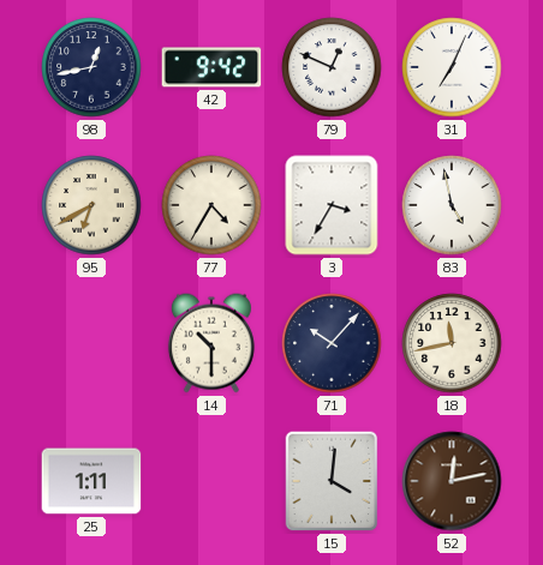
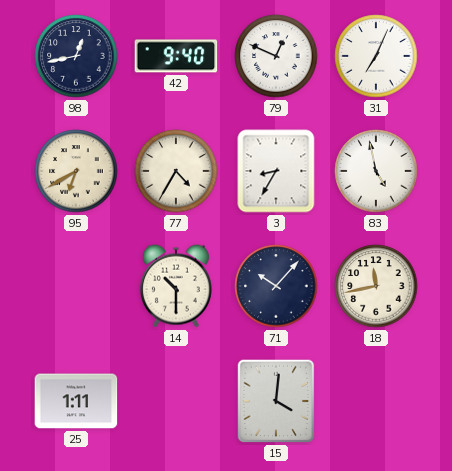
42: 9:42 -> 9:40
3: 3:35 -> 8:35
52: 12:13 -> none
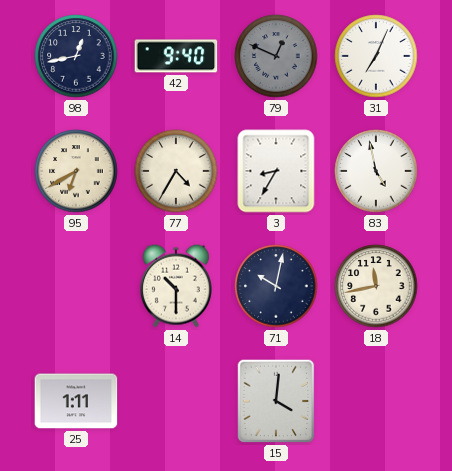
79 dial: white -> grey
71: 10:07 -> 10:02
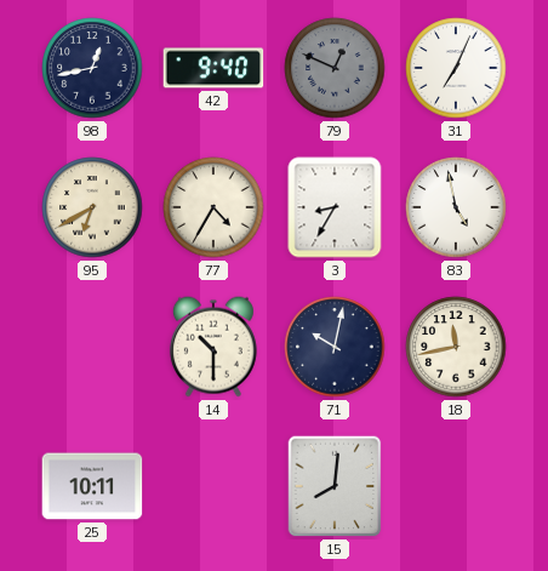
25: 1:11 -> 10:11
15: 4:01 -> 8:01
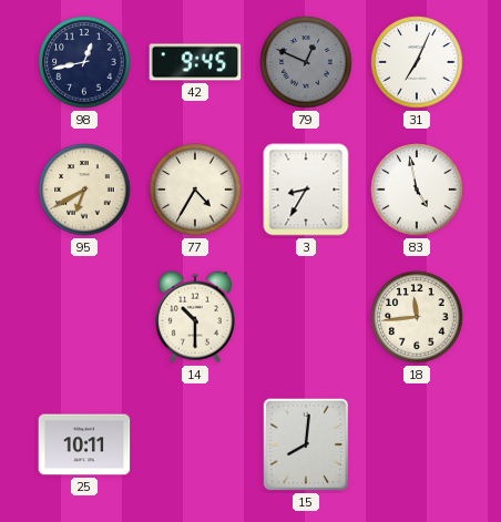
42: 9:40 -> 9:45
71: 10:02 -> none
18: 11:43 -> 11:44
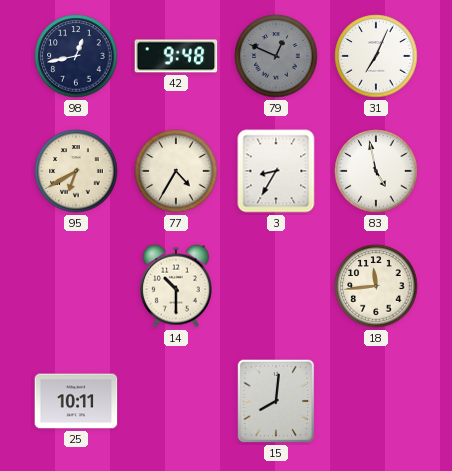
42: 9:45 -> 9:48
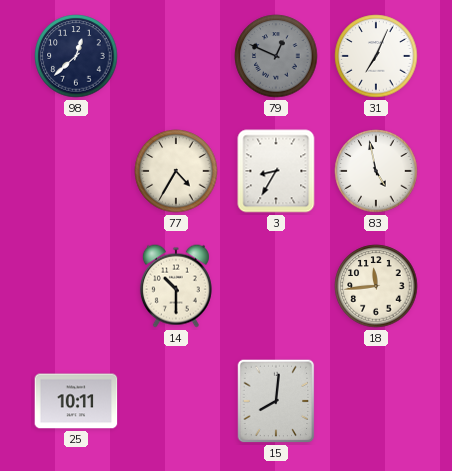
98: 12:43 -> 12:38
42: 9:48 -> none
95: 6:40 -> none
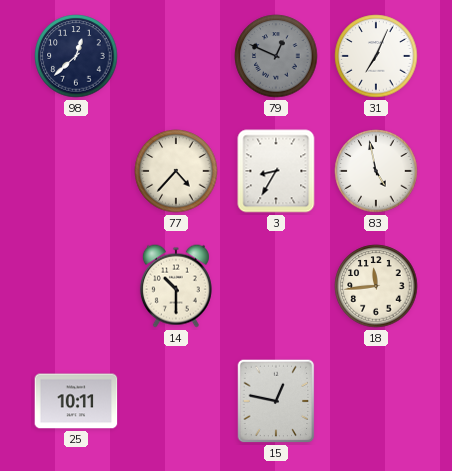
77: 4:35 -> 4:37
15: 8:01 -> 12:47
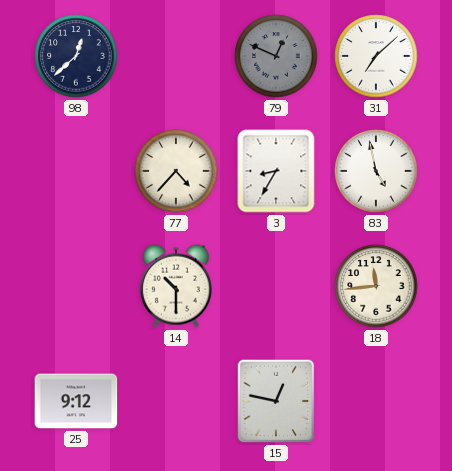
31: 7:04 -> 7:08
25: 10:11 -> 9:12
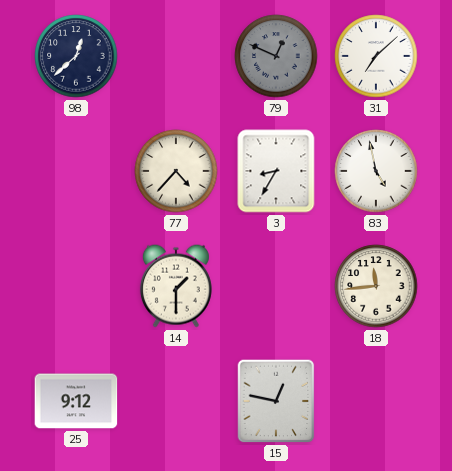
14: 10:30 -> 1:30
